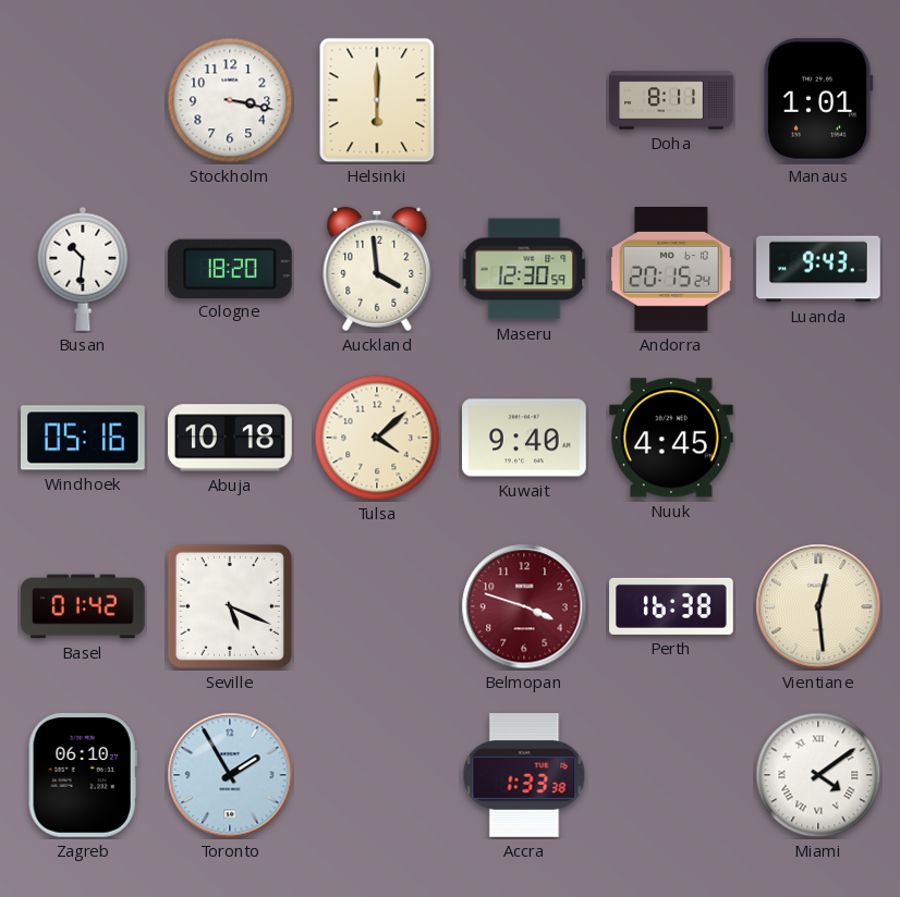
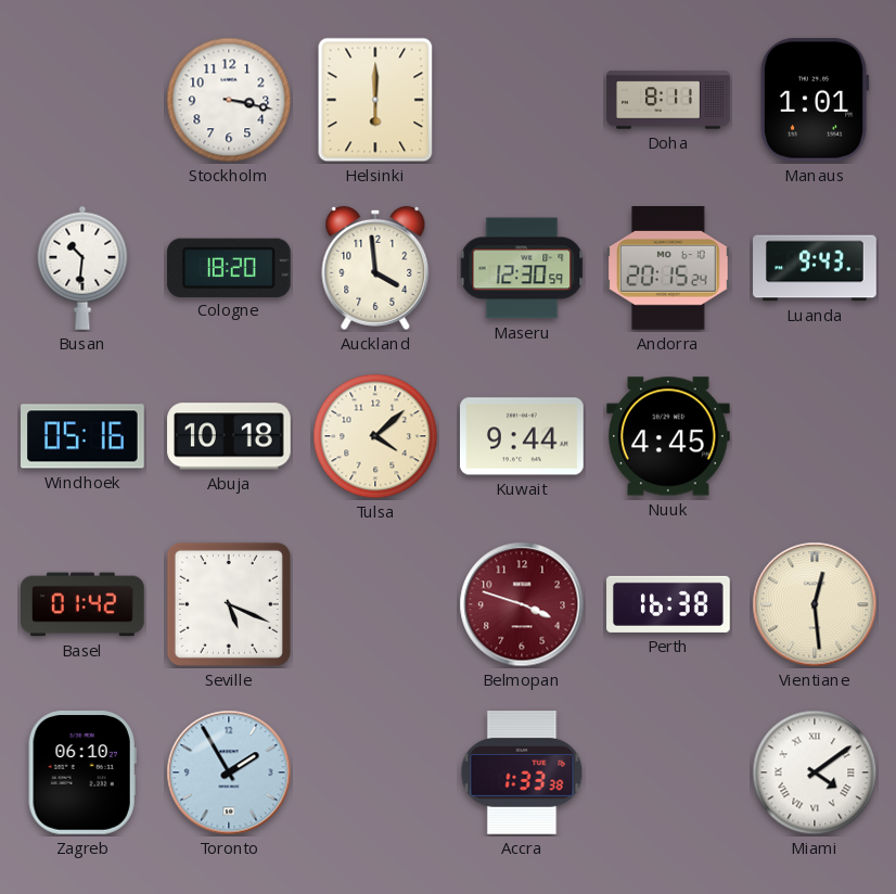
Kuwait: 9:40 -> 9:44
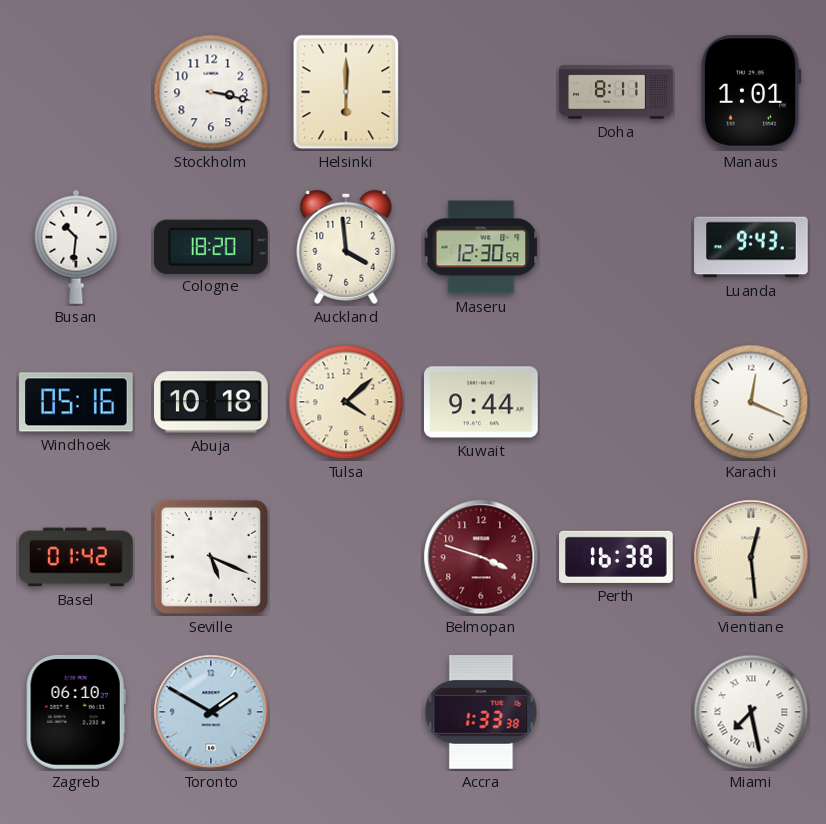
Andorra: 20:15 -> none
Nuuk: 4:45 -> none
Karachi: none -> 12:19
Toronto: 1:55 -> 1:50
Miami: 4:09 -> 7:28
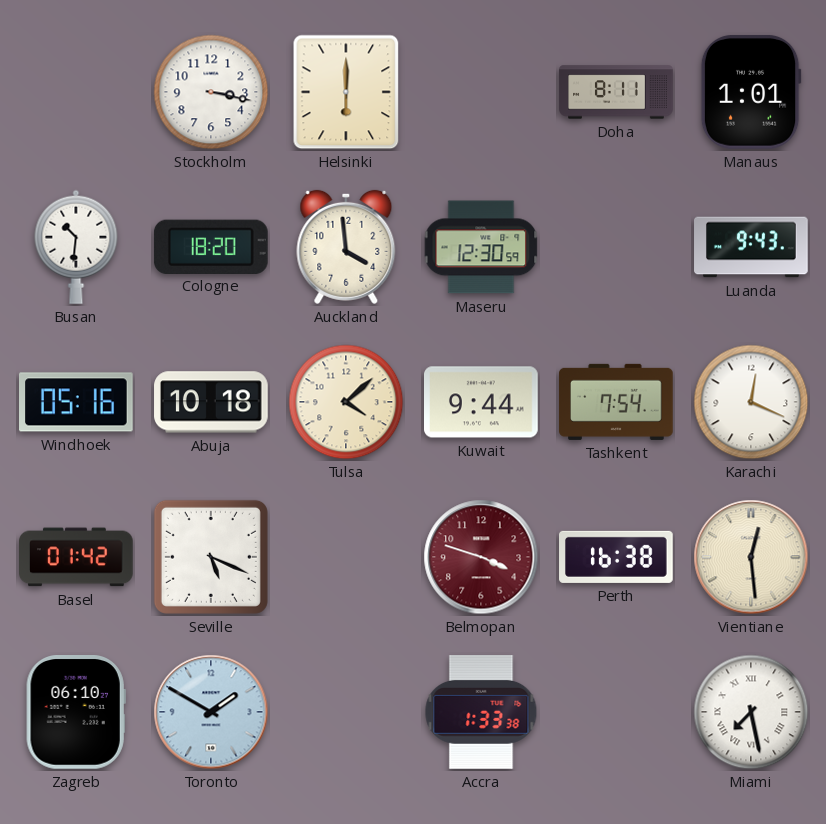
Tashkent: none -> 7:54
